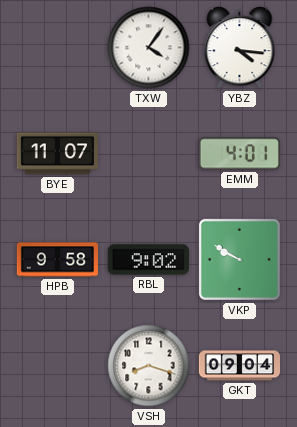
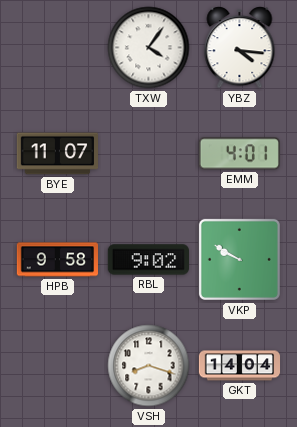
GKT: 09:04 -> 14:04
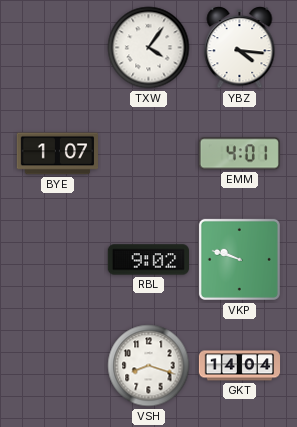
BYE: 11:07 -> 1:07
HPB: 9:58 -> none
VKP: 9:50 -> 9:48
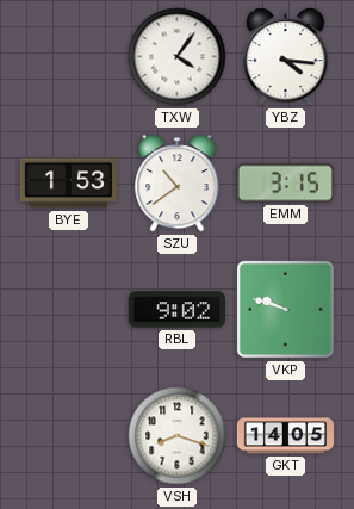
BYE: 1:07 -> 1:53
SZU: none -> 10:39
EMM: 4:01 -> 3:15
GKT: 14:04 -> 14:05
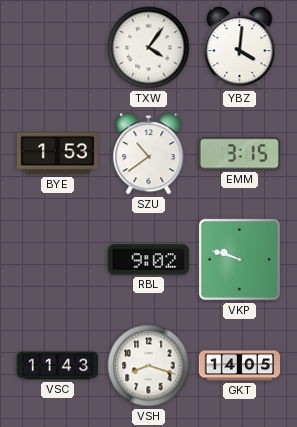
YBZ: 4:16 -> 4:01
VSC: none -> 11:43
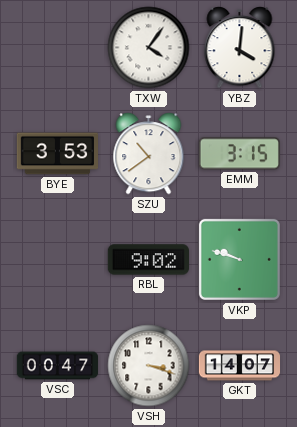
BYE: 1:53 -> 3:53
VSC: 11:43 -> 00:47
VSH: 8:18 -> 3:18
GKT: 14:05 -> 14:07
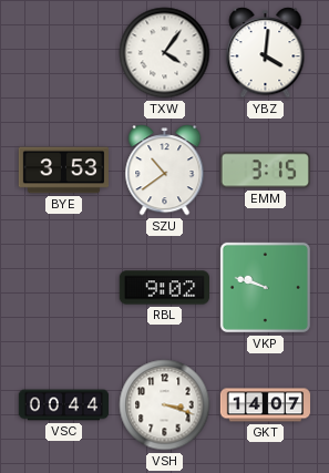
VSC: 00:47 -> 00:44
